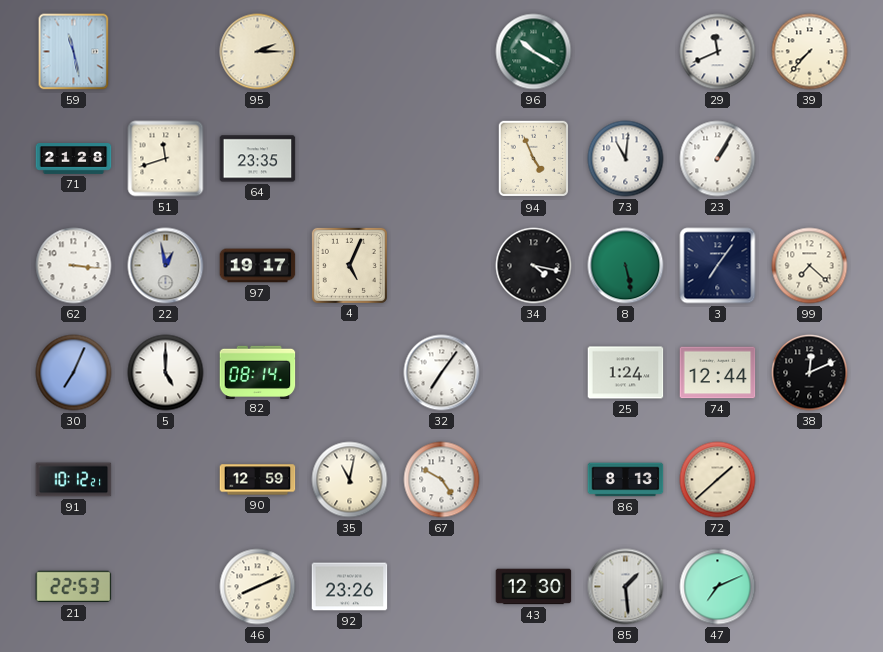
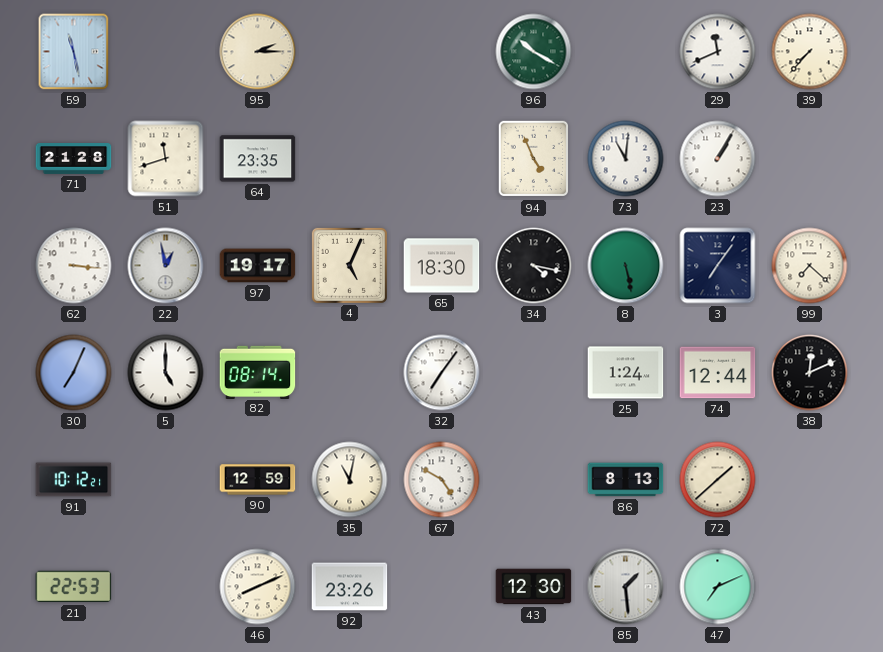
65: none -> 18:30
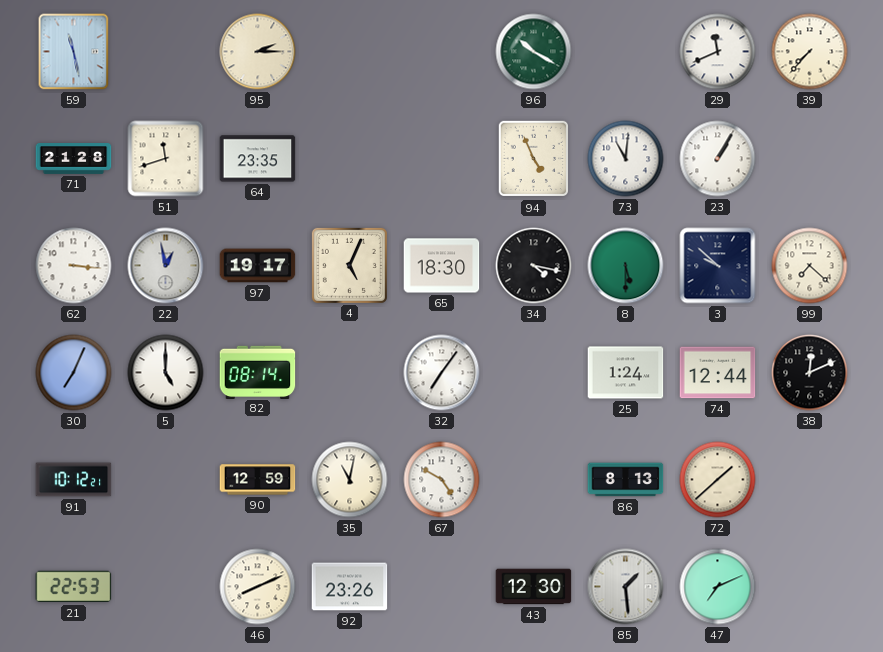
8: 5:28 -> 5:30
3: 7:06 -> 9:52
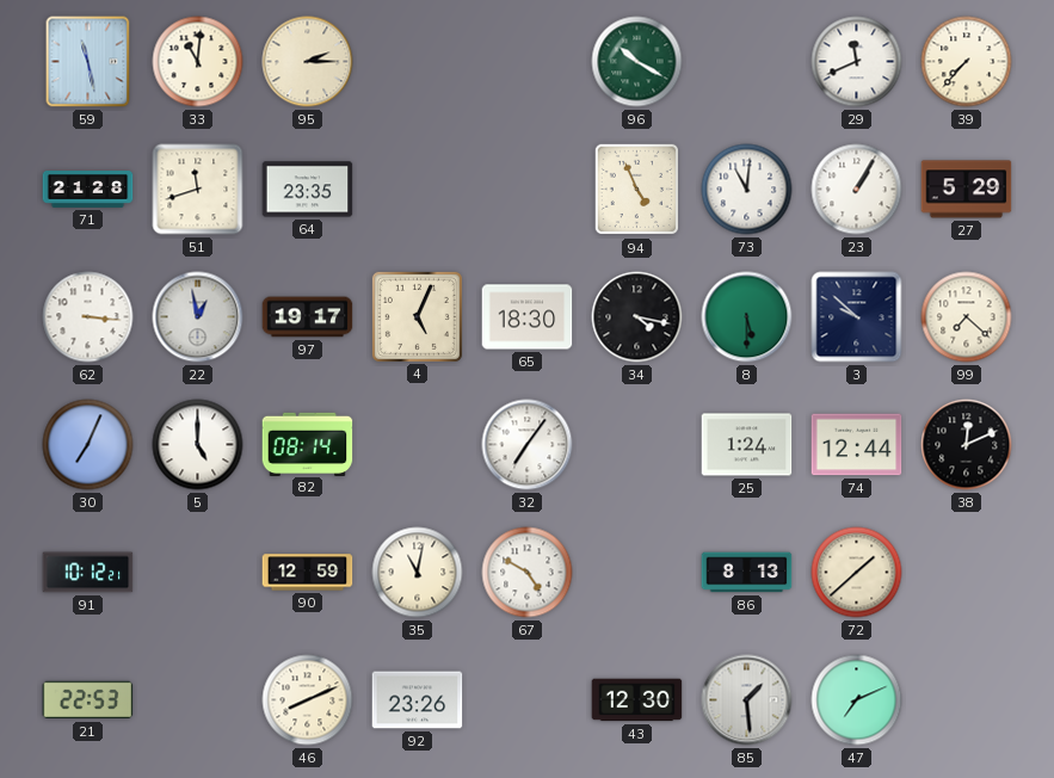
33: none -> 11:01
27: none -> 5:29
